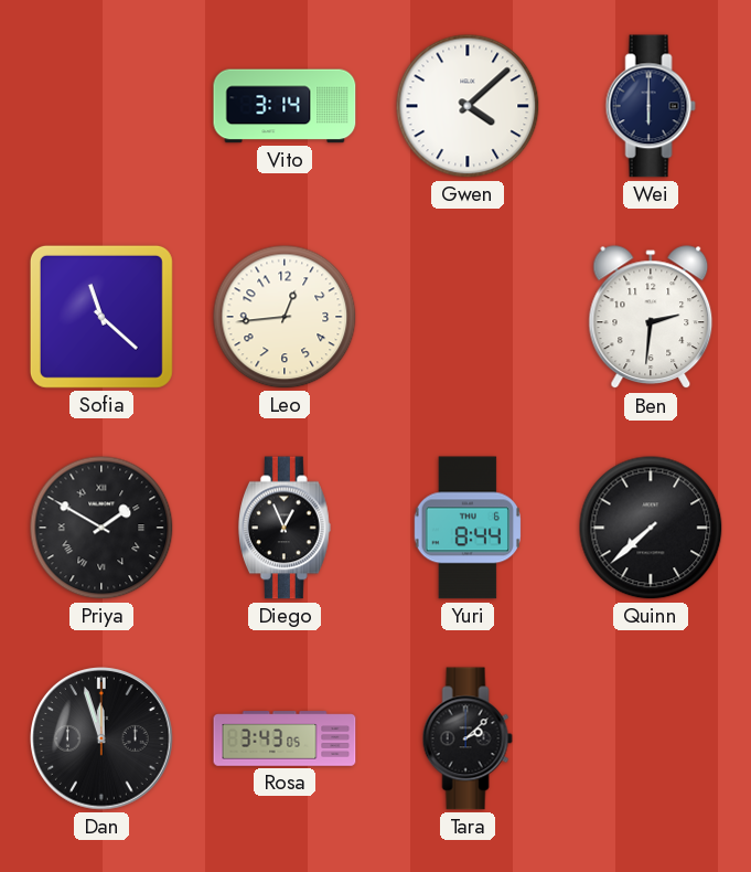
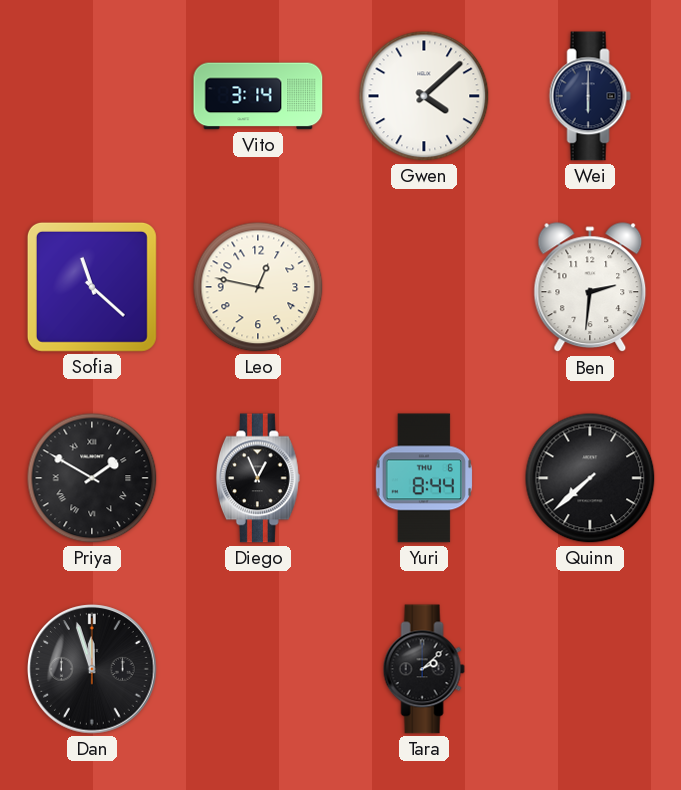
Leo: 12:44 -> 12:47
Rosa: 3:43 -> none
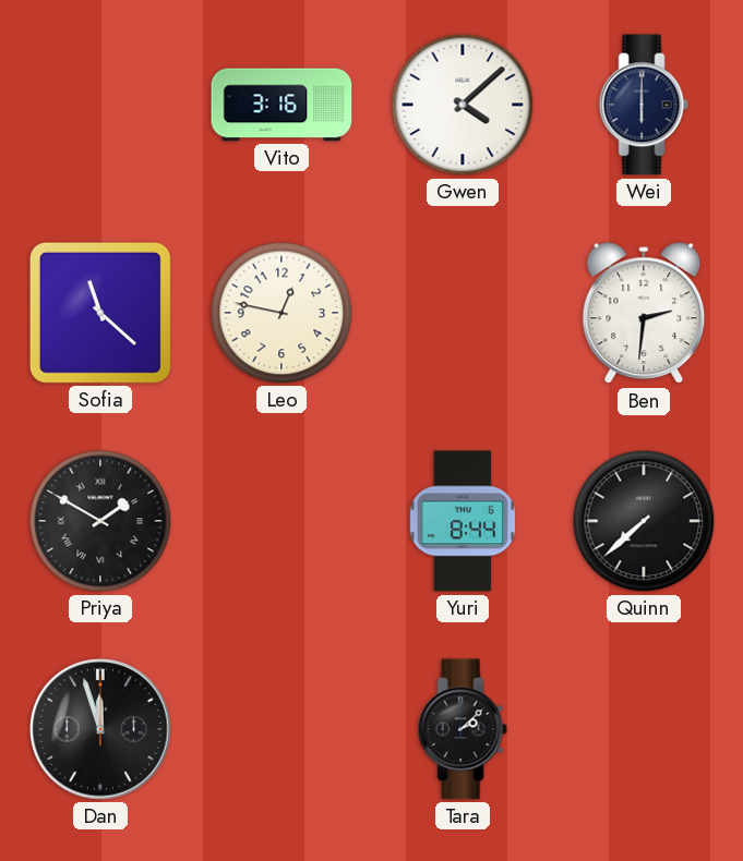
Vito: 3:14 -> 3:16
Diego: 12:56 -> none
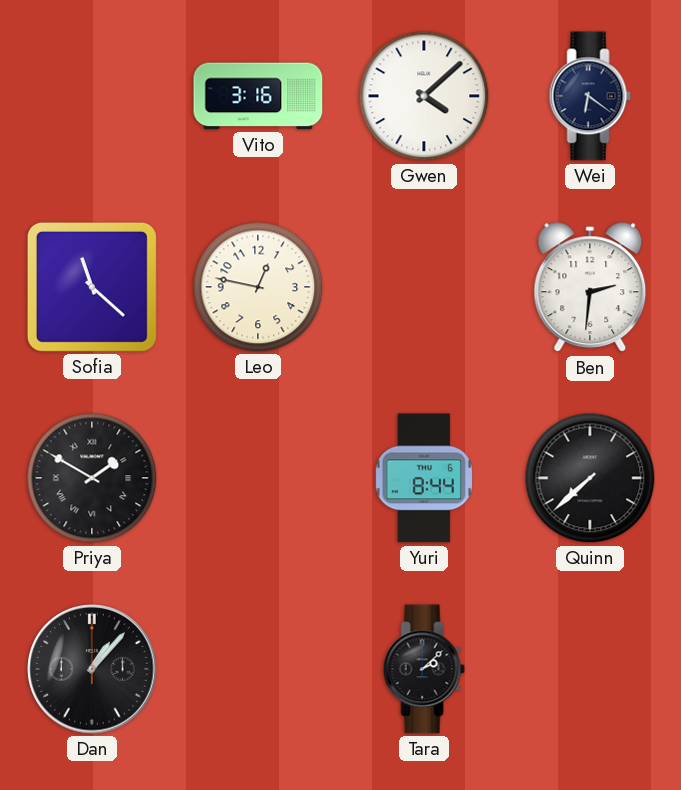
Wei: 6:00 -> 6:21
Dan: 11:57 -> 1:07
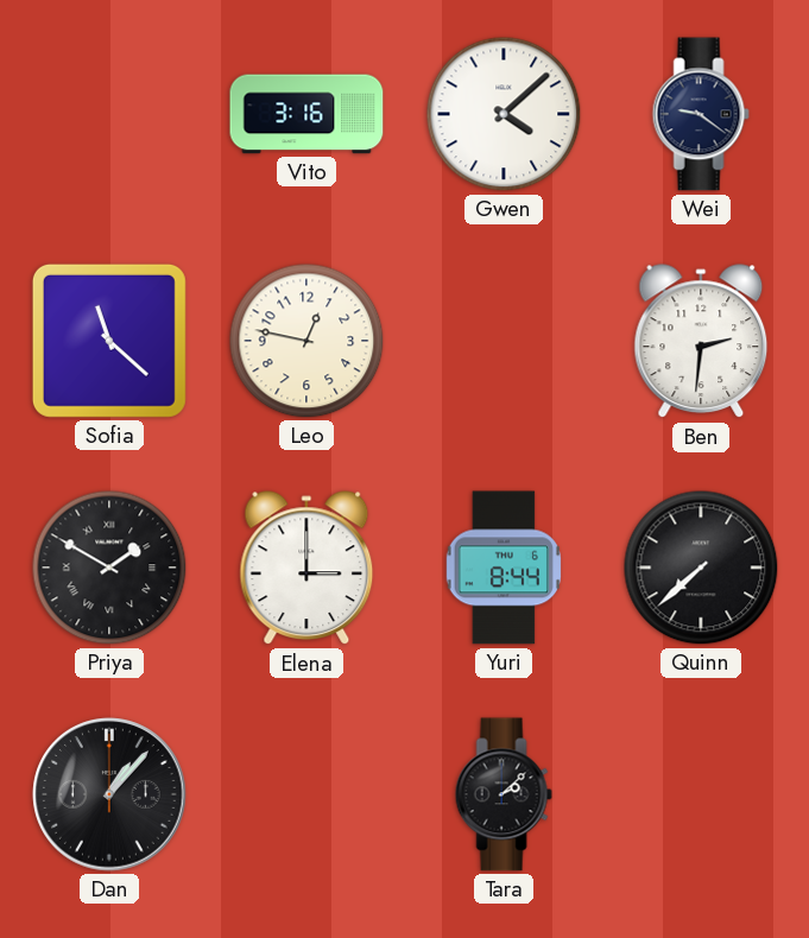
Wei: 6:21 -> 9:21
Elena: none -> 3:00
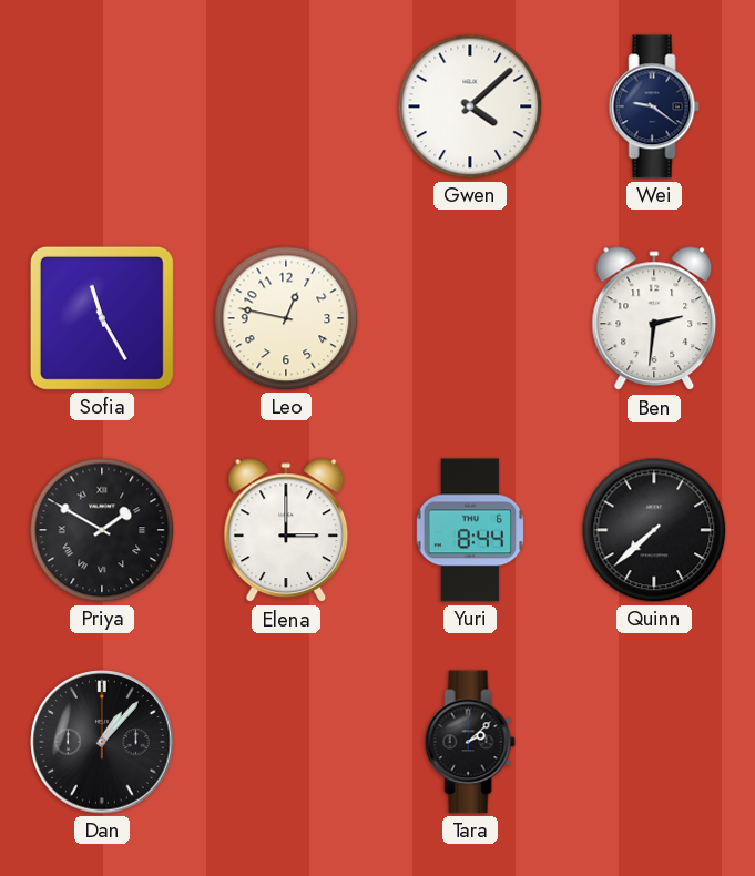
Vito: 3:16 -> none
Sofia: 11:22 -> 11:25
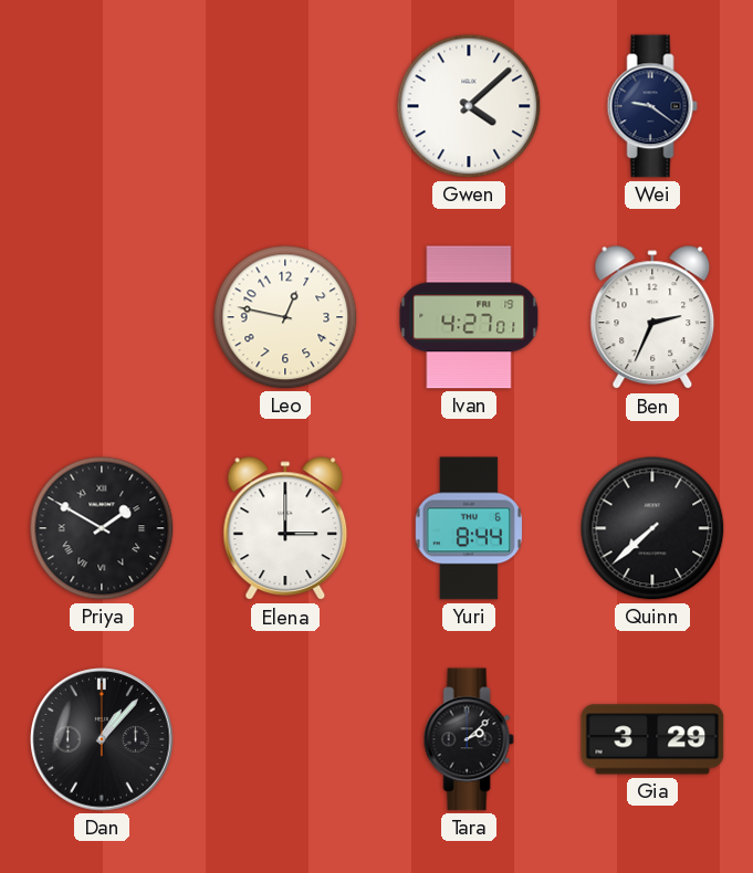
Sofia: 11:25 -> none
Ivan: none -> 4:27
Ben: 2:31 -> 2:34
Gia: none -> 3:29
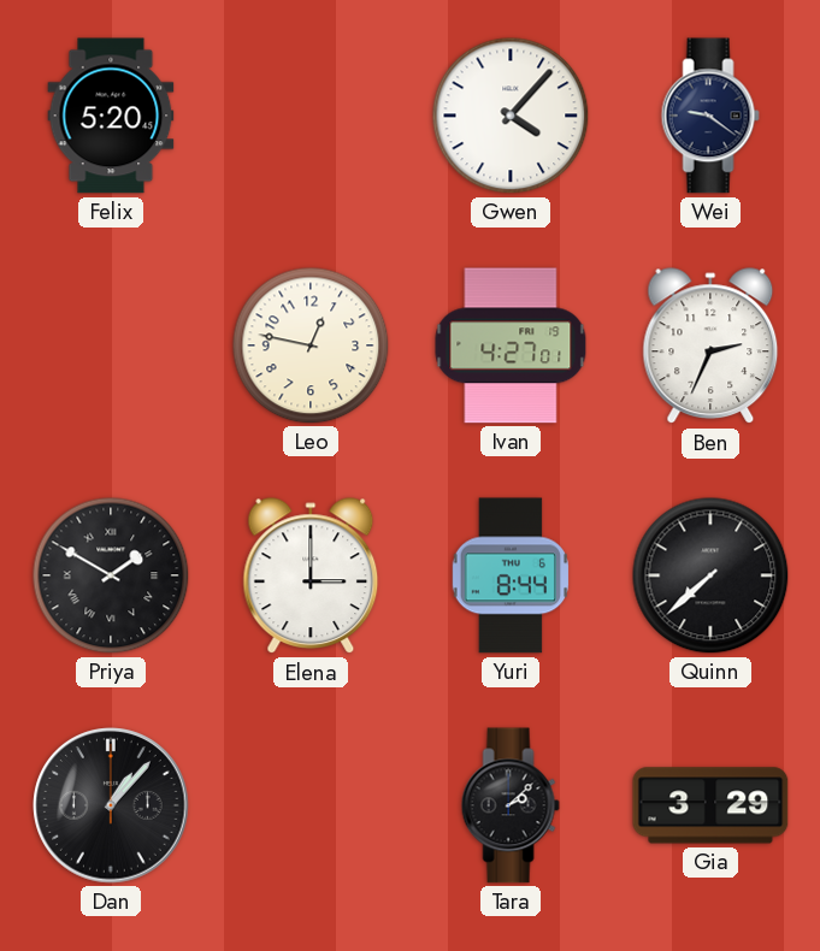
Felix: none -> 5:20
Gwen: 4:08 -> 4:07
